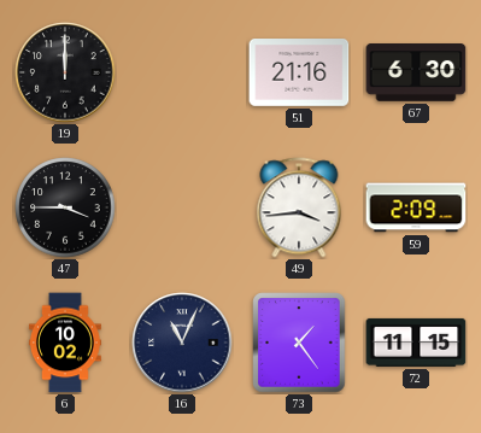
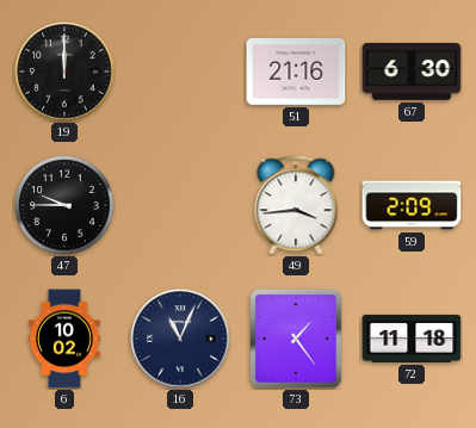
47: 3:45 -> 9:45
72: 11:15 -> 11:18
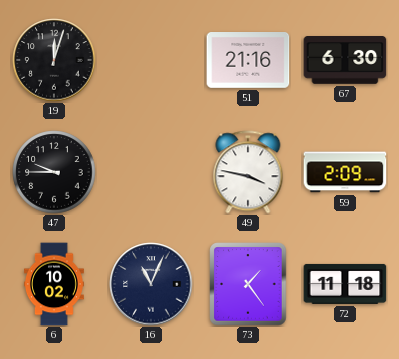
19: 12:00 -> 12:03
49: 3:44 -> 3:47
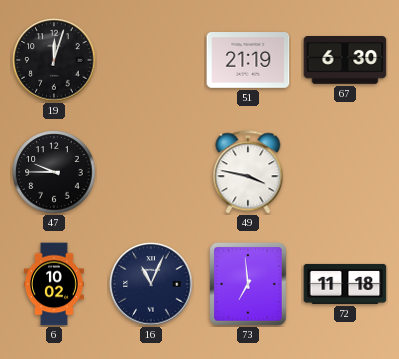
51: 21:16 -> 21:19
59: 2:09 -> none
73: 1:24 -> 6:59
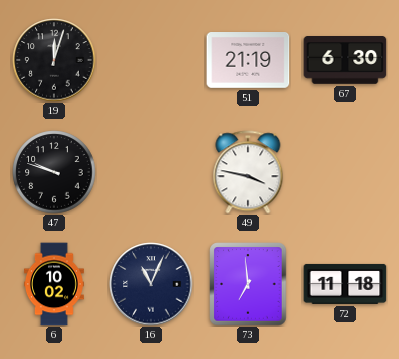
47: 9:45 -> 9:48
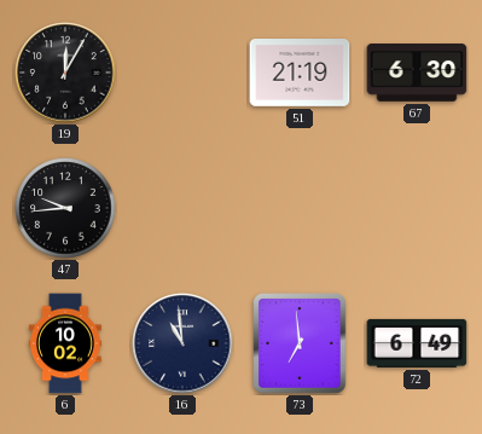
19: 12:03 -> 12:05
47: 9:48 -> 9:44
49: 3:47 -> none
16: 11:04 -> 10:59
72: 11:18 -> 6:49
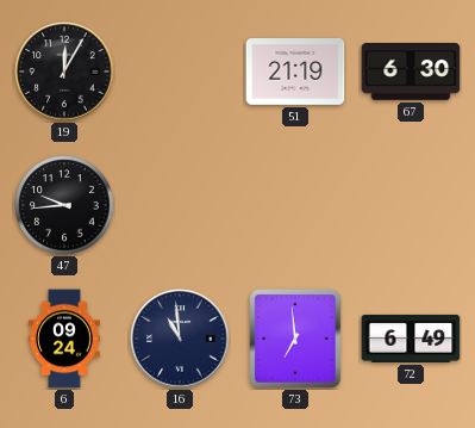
6: 10:02 -> 09:24
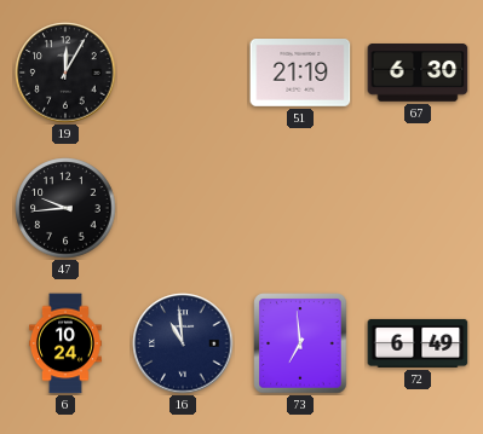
6: 09:24 -> 10:24
